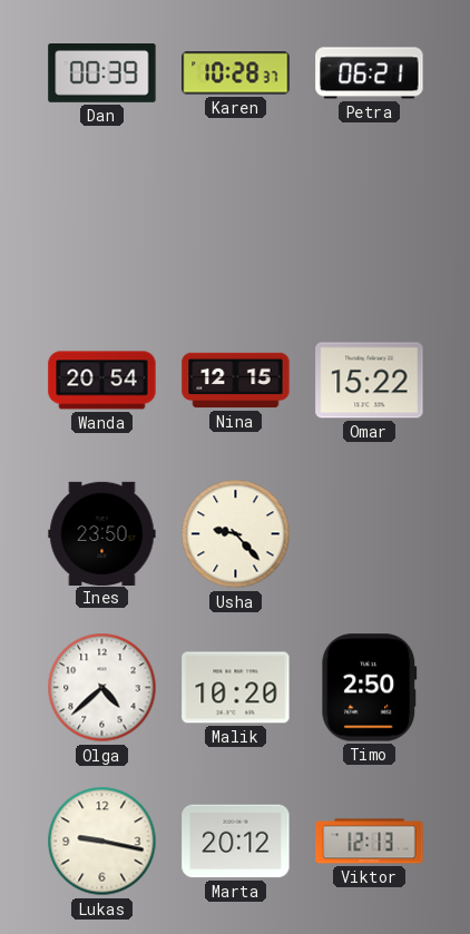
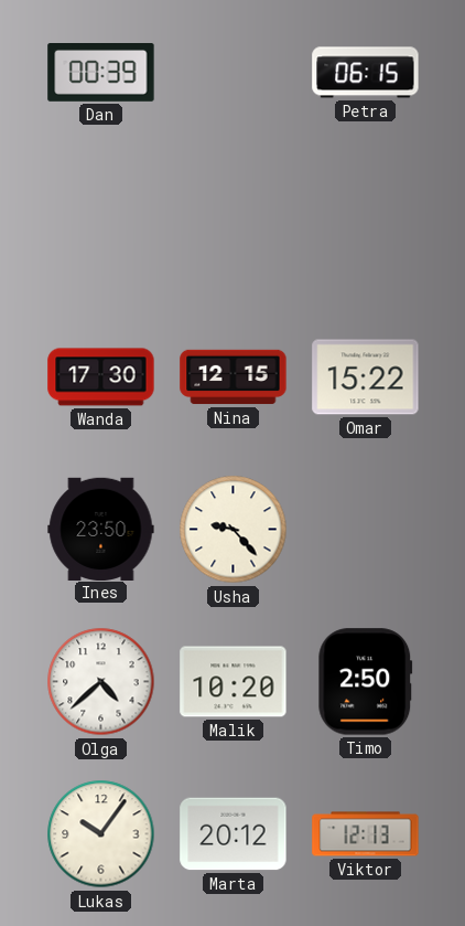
Karen: 10:28 -> none
Petra: 06:21 -> 06:15
Wanda: 20:54 -> 17:30
Lukas: 9:17 -> 10:06
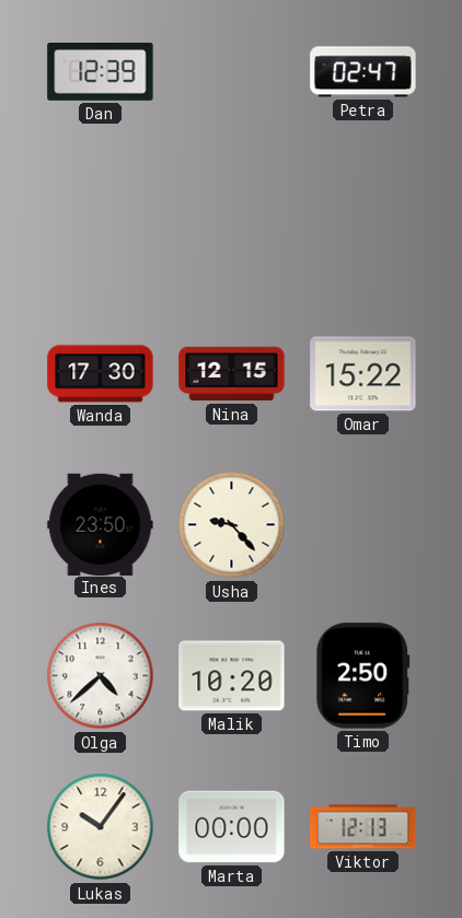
Dan: 00:39 -> 12:39
Petra: 06:15 -> 02:47
Marta: 20:12 -> 00:00
